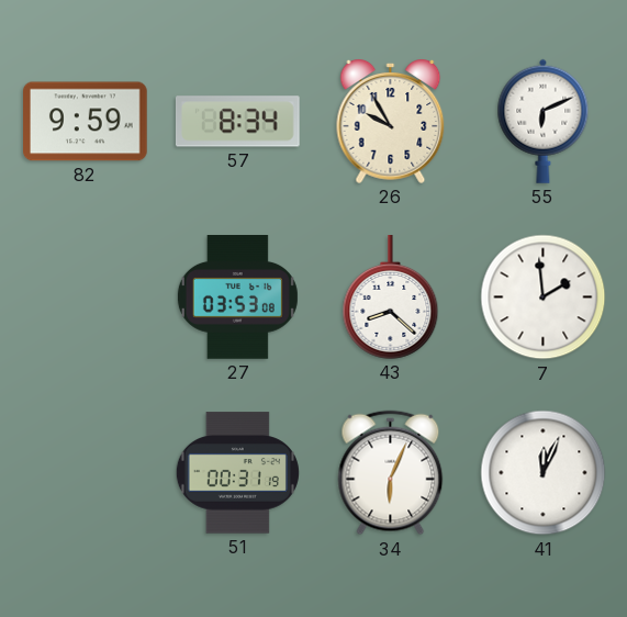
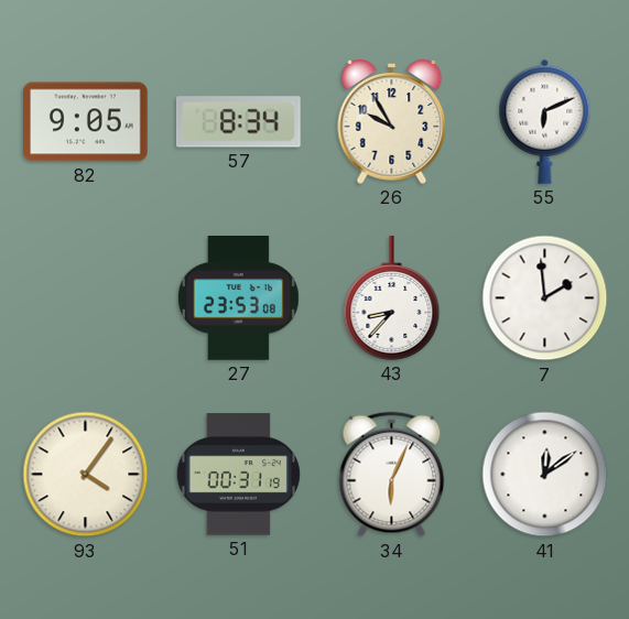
82: 9:59 -> 9:05
27: 03:53 -> 23:53
43: 8:22 -> 8:37
93: none -> 4:06
41: 12:04 -> 12:09
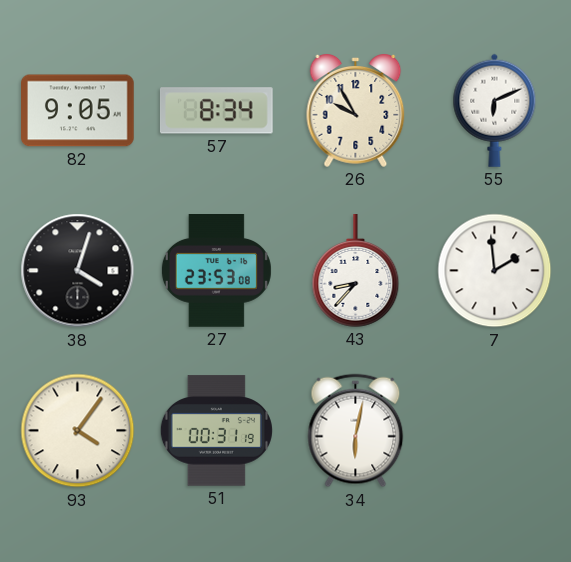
38: none -> 4:03
34: 6:04 -> 6:02
41: 12:09 -> none
